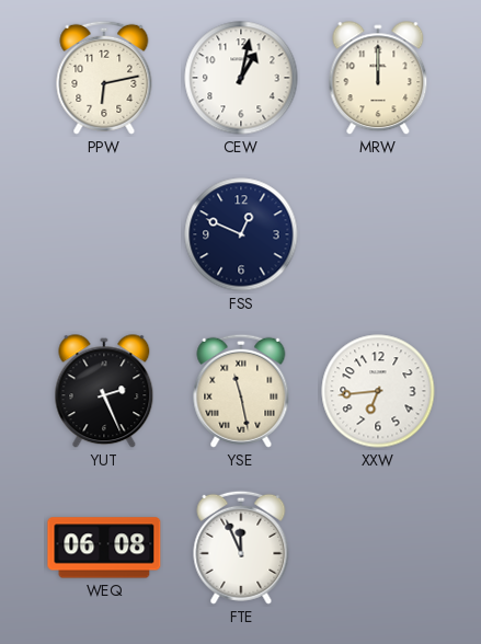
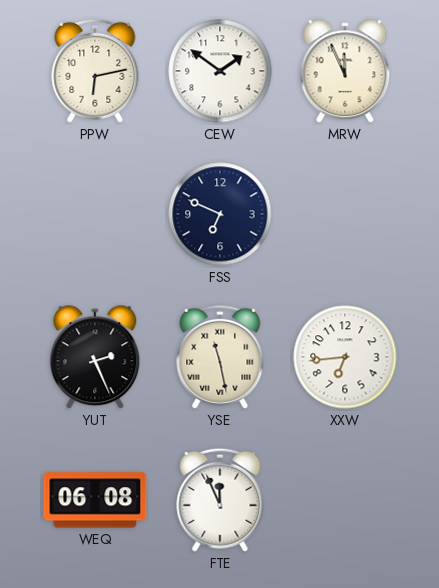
CEW: 1:02 -> 1:51
MRW: 12:00 -> 11:56
FSS: 12:49 -> 6:49
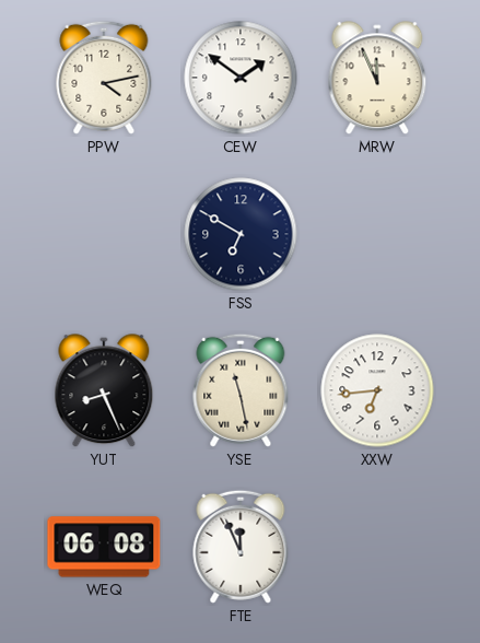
PPW: 6:13 -> 4:13
FSS: 6:49 -> 6:50
YUT: 2:26 -> 8:26
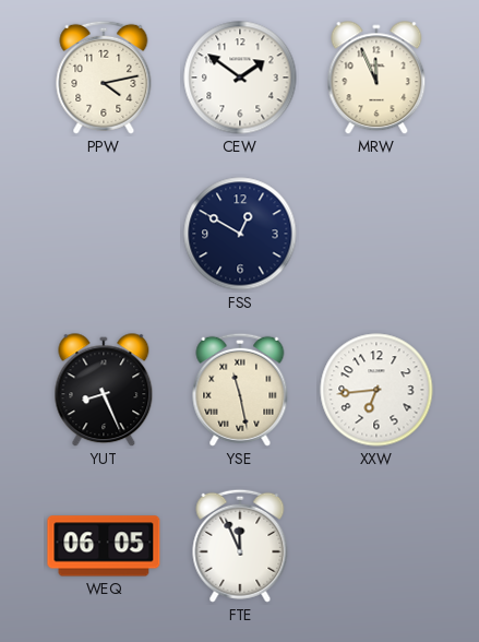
FSS: 6:50 -> 12:50
WEQ: 06:08 -> 06:05
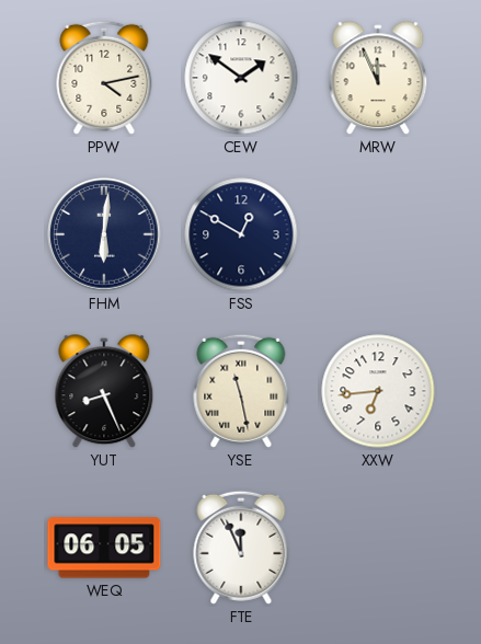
FHM: none -> 6:01
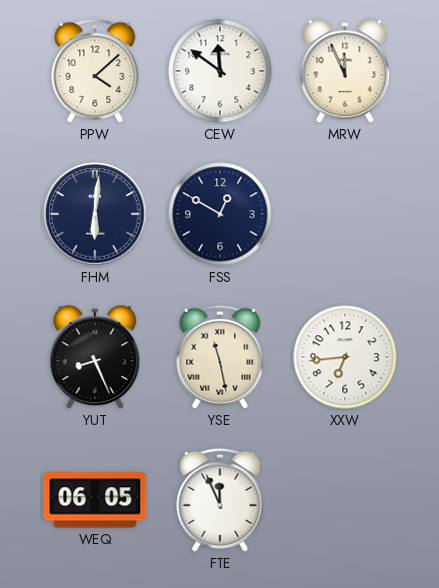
PPW: 4:13 -> 4:08
CEW: 1:51 -> 11:51
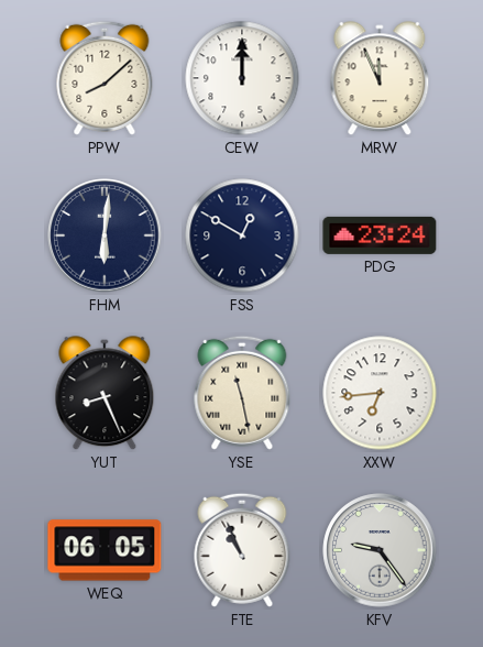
PPW: 4:08 -> 8:08
CEW: 11:51 -> 12:00
PDG: none -> 23:24
FTE: 11:56 -> 10:56
KFV: none -> 9:24
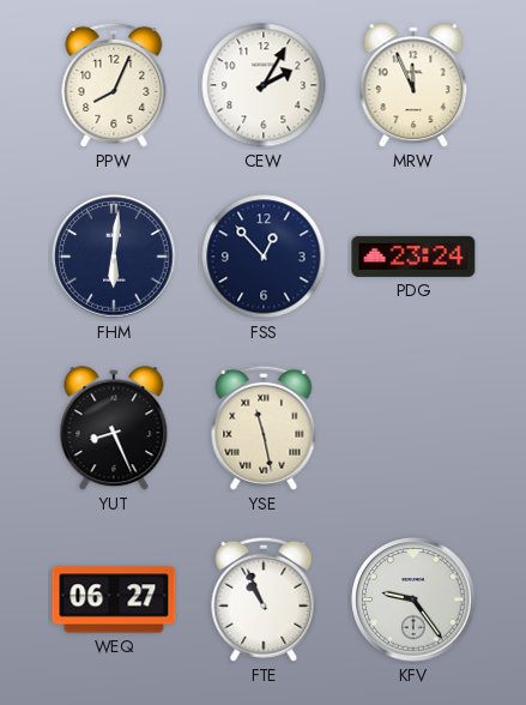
PPW: 8:08 -> 8:04
CEW: 12:00 -> 2:05
FSS: 12:50 -> 12:53
XXW: 6:44 -> none
WEQ: 06:05 -> 06:27
